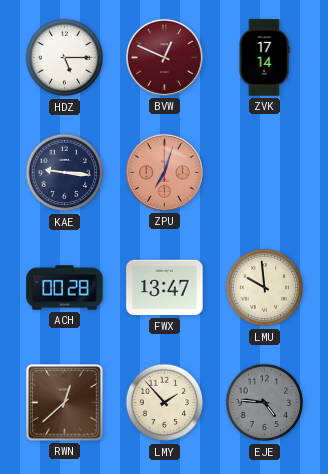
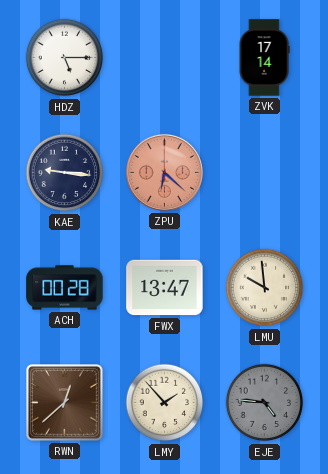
BVW: 12:49 -> none
ZPU: 7:03 -> 6:22
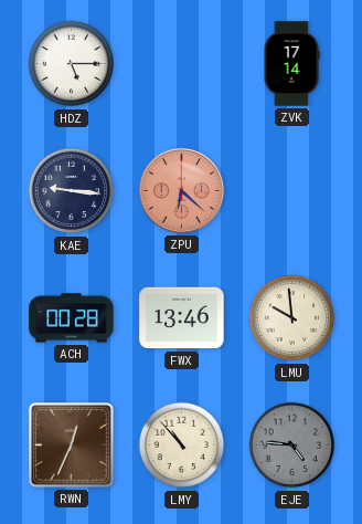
FWX: 13:47 -> 13:46
RWN: 12:38 -> 12:34
LMY: 1:53 -> 10:53
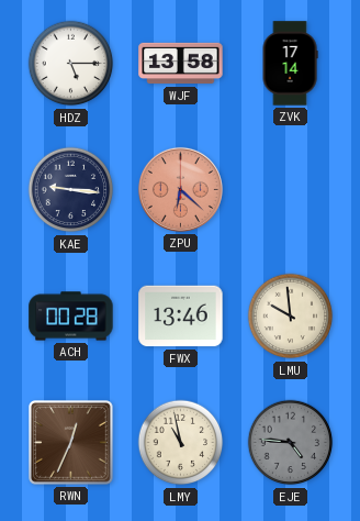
WJF: none -> 13:58
LMY: 10:53 -> 10:58
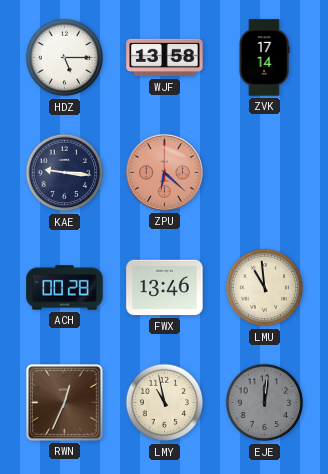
LMU: 9:59 -> 10:59
EJE: 4:46 -> 12:01
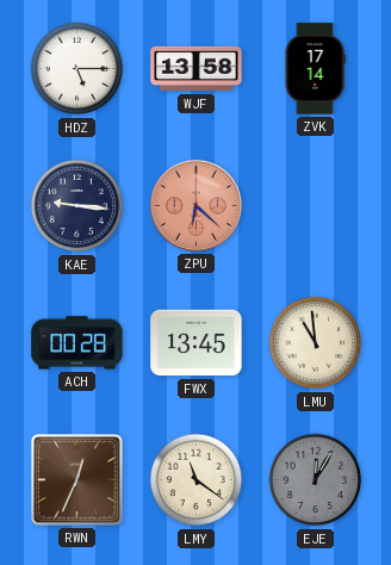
FWX: 13:46 -> 13:45
LMY: 10:58 -> 11:21
EJE: 12:01 -> 12:05
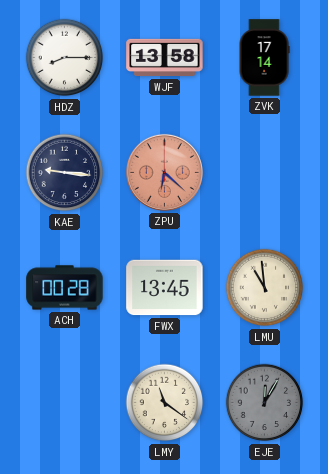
HDZ: 5:15 -> 8:15
RWN: 12:34 -> none
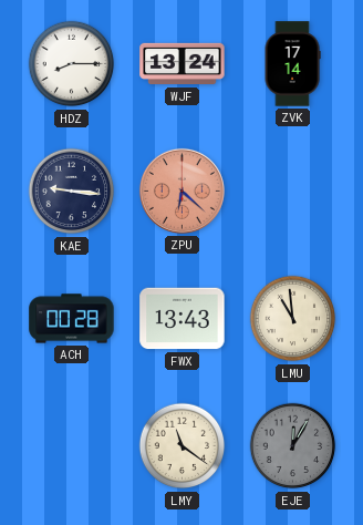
WJF: 13:58 -> 13:24
FWX: 13:45 -> 13:43
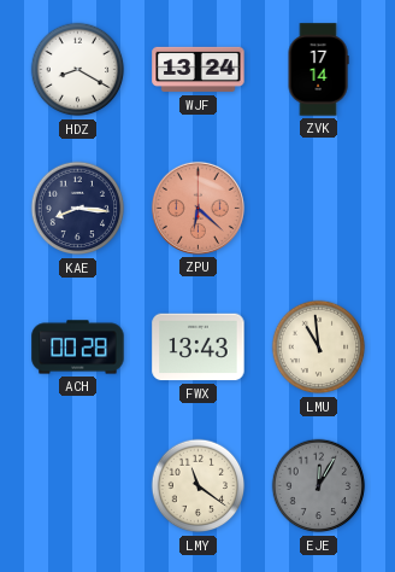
HDZ: 8:15 -> 8:20
KAE: 9:16 -> 8:16
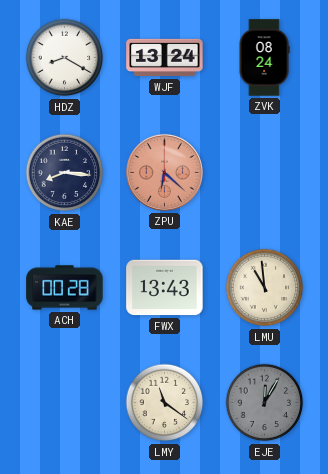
ZVK: 17:14 -> 08:24
